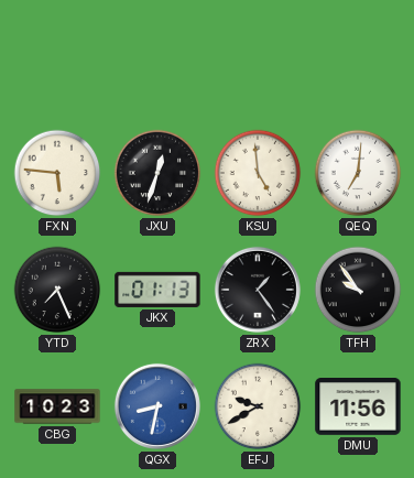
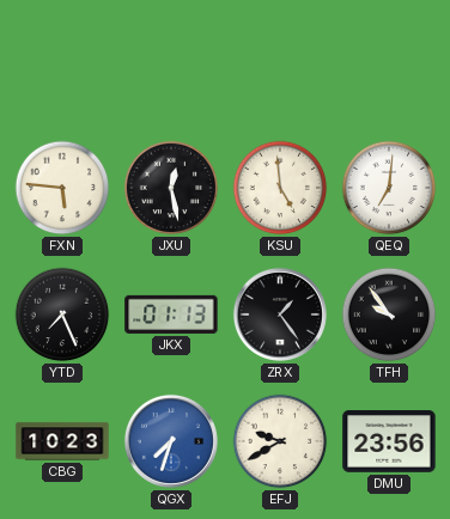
JXU: 12:33 -> 12:28
QGX: 8:32 -> 7:33
DMU: 11:56 -> 23:56
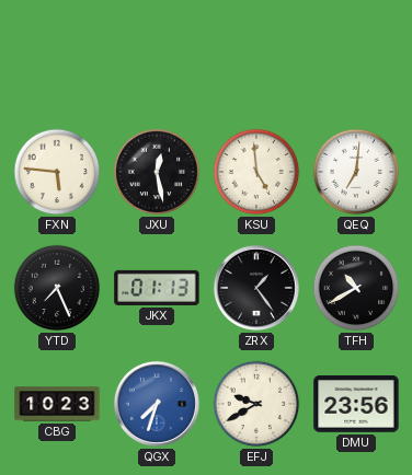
TFH: 9:54 -> 10:40
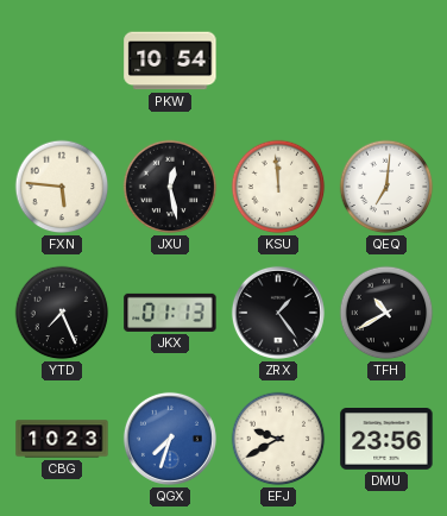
PKW: none -> 10:54
KSU: 4:59 -> 11:59
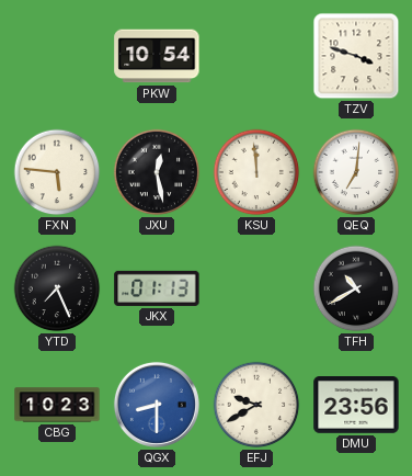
TZV: none -> 3:48
ZRX: 1:24 -> none
QGX: 7:33 -> 8:30
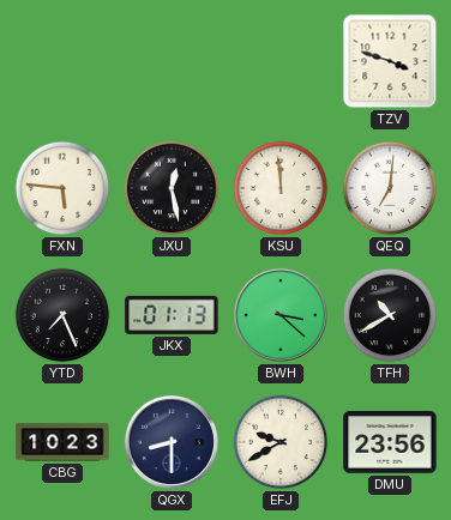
PKW: 10:54 -> none
BWH: none -> 3:22
QGX dial: blue -> navy
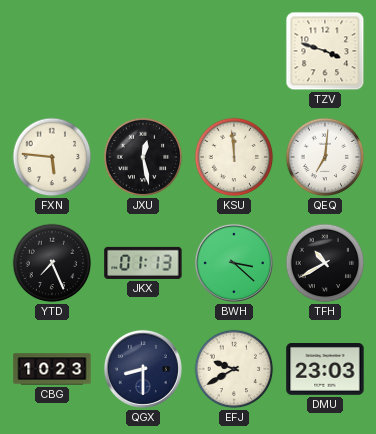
DMU: 23:56 -> 23:03
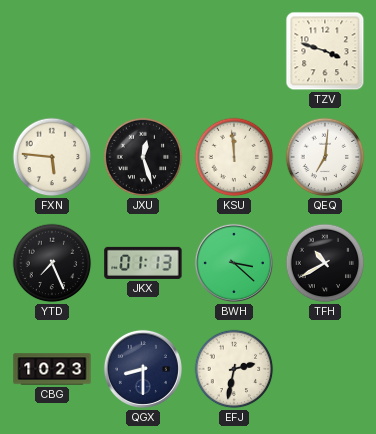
JXU: 12:28 -> 12:27
EFJ: 9:40 -> 2:32
DMU: 23:03 -> none
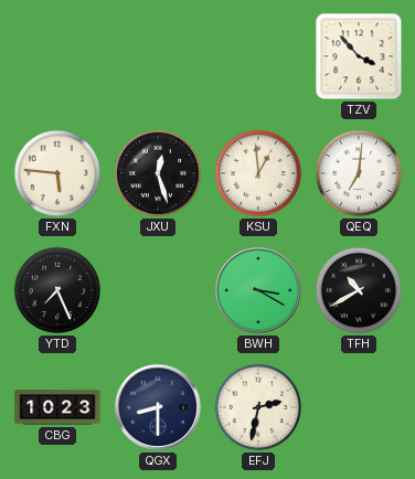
TZV: 3:48 -> 3:53
KSU: 11:59 -> 12:59
JKX: 01:13 -> none
BWH: 3:22 -> 3:20
